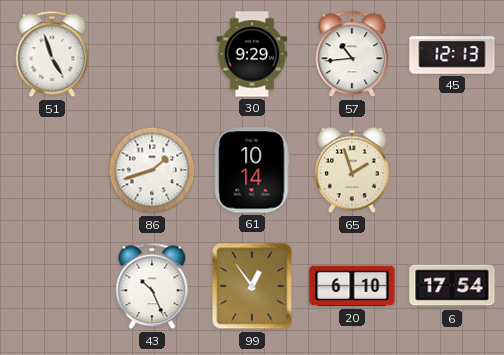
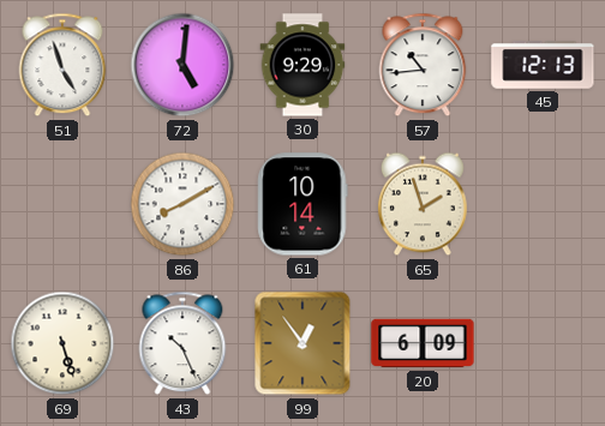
72: none -> 5:01
86: 1:42 -> 8:10
69: none -> 5:27
20: 6:10 -> 6:09
6: 17:54 -> none
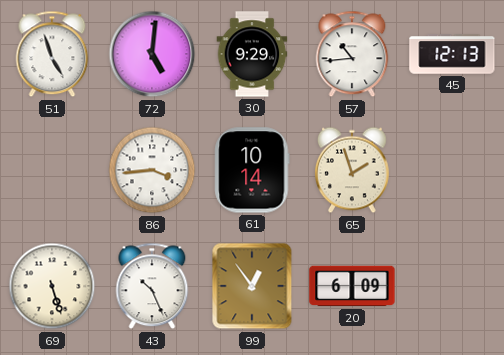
86: 8:10 -> 3:44
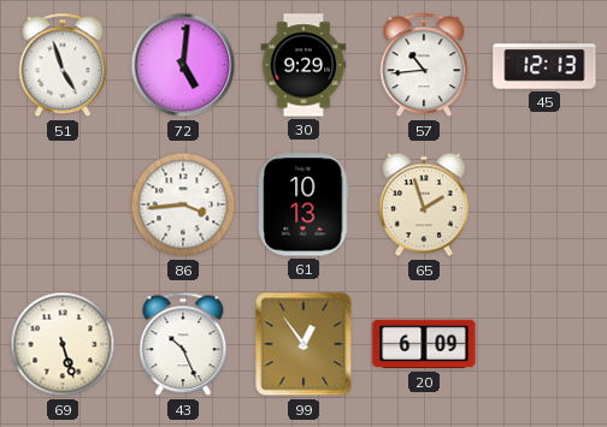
61: 10:14 -> 10:13
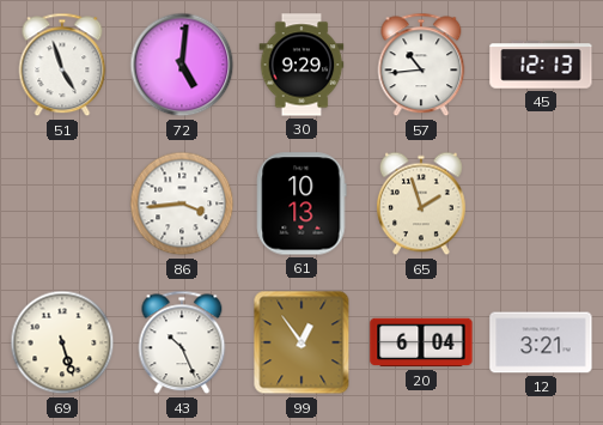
20: 6:09 -> 6:04
12: none -> 3:21
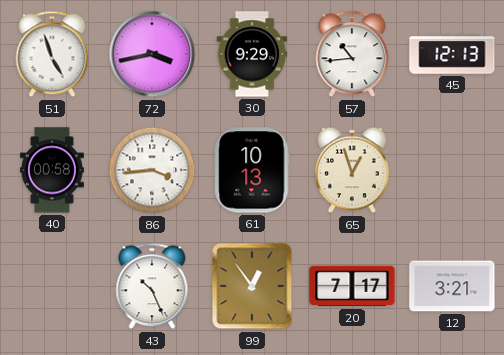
72: 5:01 -> 3:43
40: none -> 00:58
65: 1:57 -> 12:57
69: 5:27 -> none
20: 6:04 -> 7:17
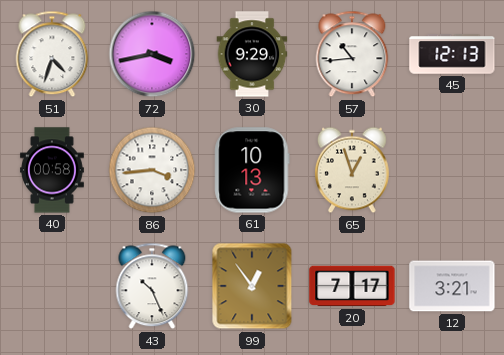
51: 4:57 -> 4:33
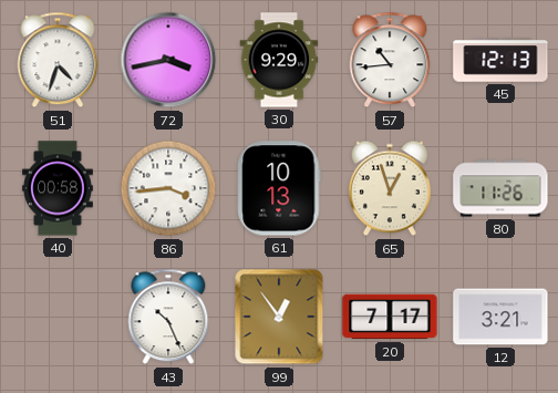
80: none -> 11:26
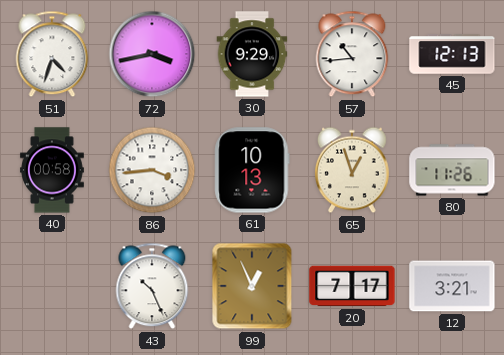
99: 12:54 -> 12:56
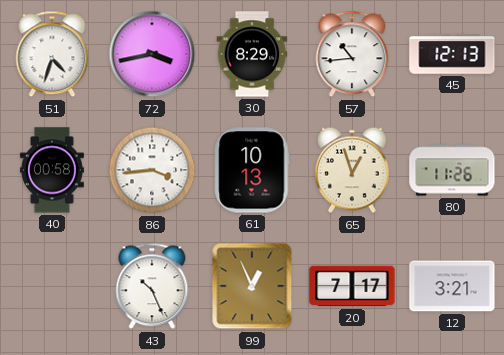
30: 9:29 -> 8:29
